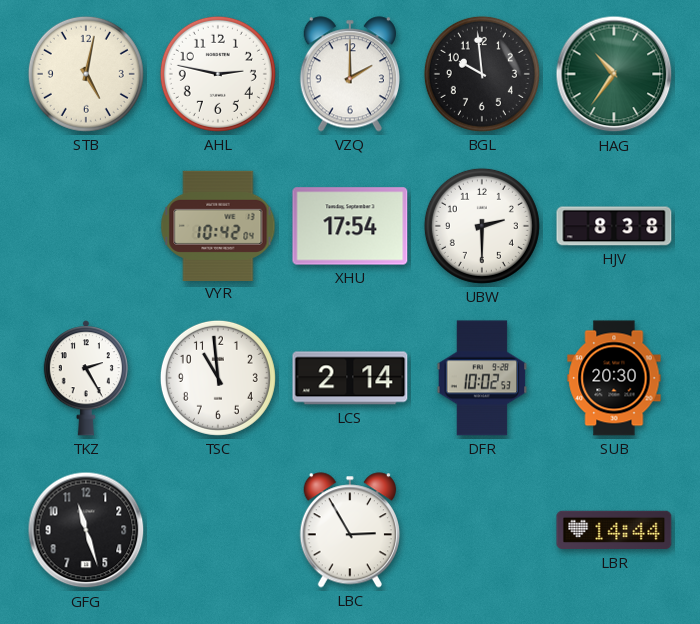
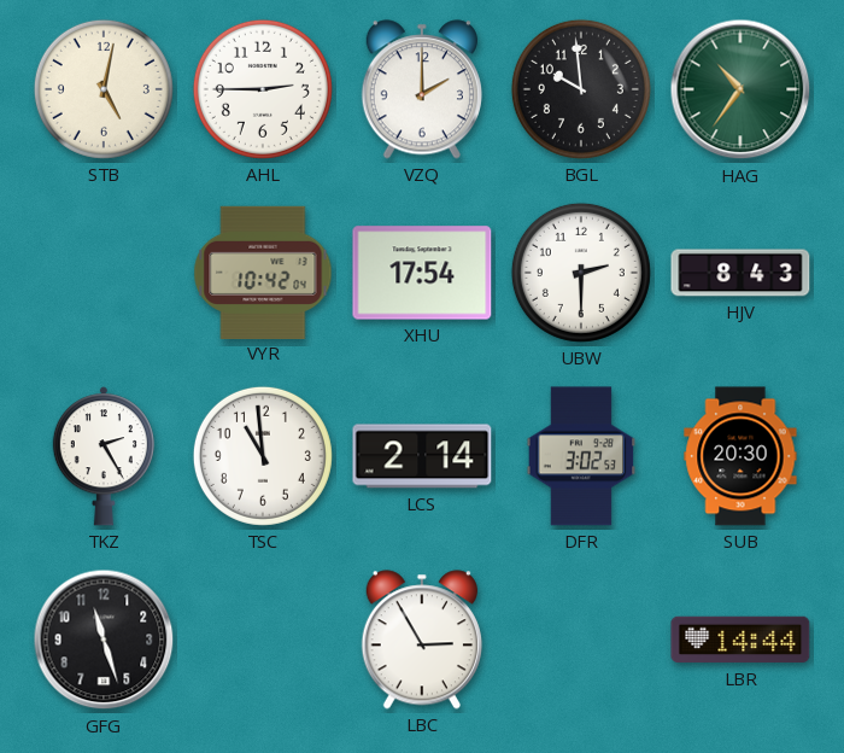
AHL: 2:47 -> 2:45
HJV: 8:38 -> 8:43
DFR: 10:02 -> 3:02
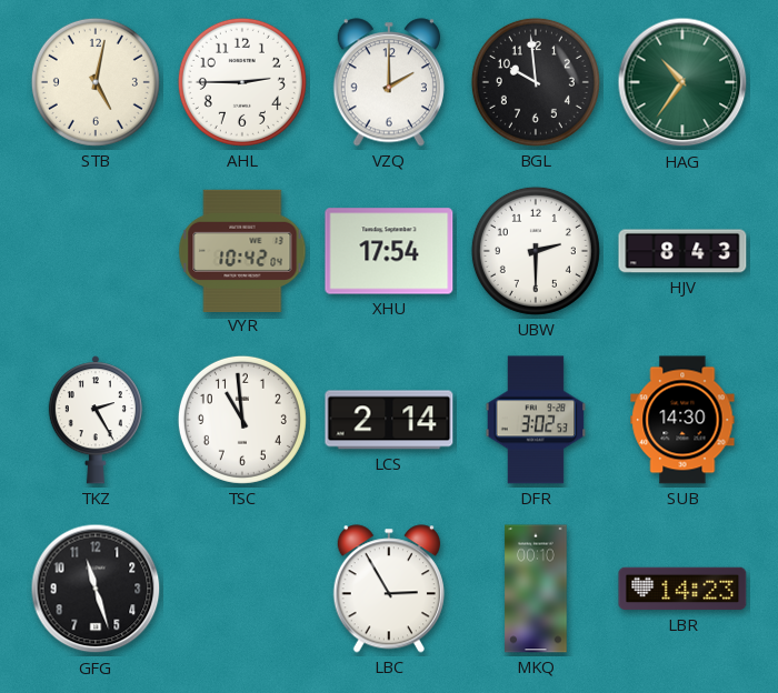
SUB: 20:30 -> 14:30
MKQ: none -> 00:10
LBR: 14:44 -> 14:23
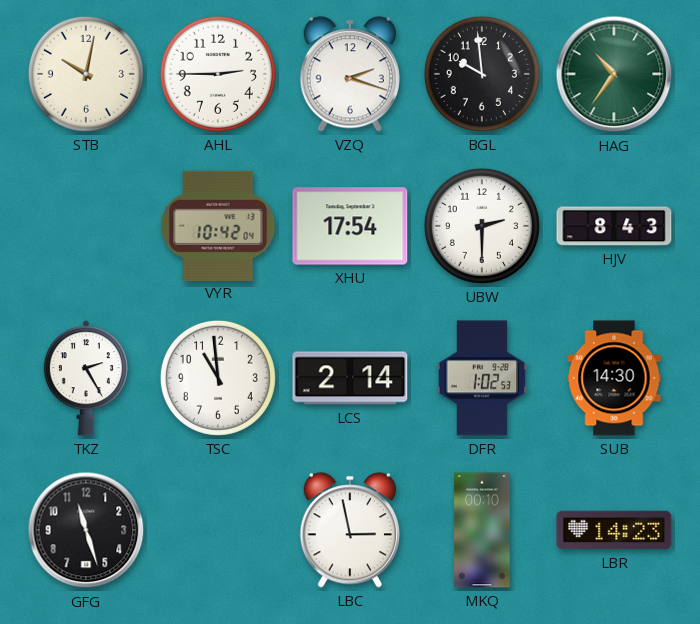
STB: 5:02 -> 10:02
VZQ: 2:00 -> 2:18
DFR: 3:02 -> 1:02
LBC: 2:55 -> 2:58
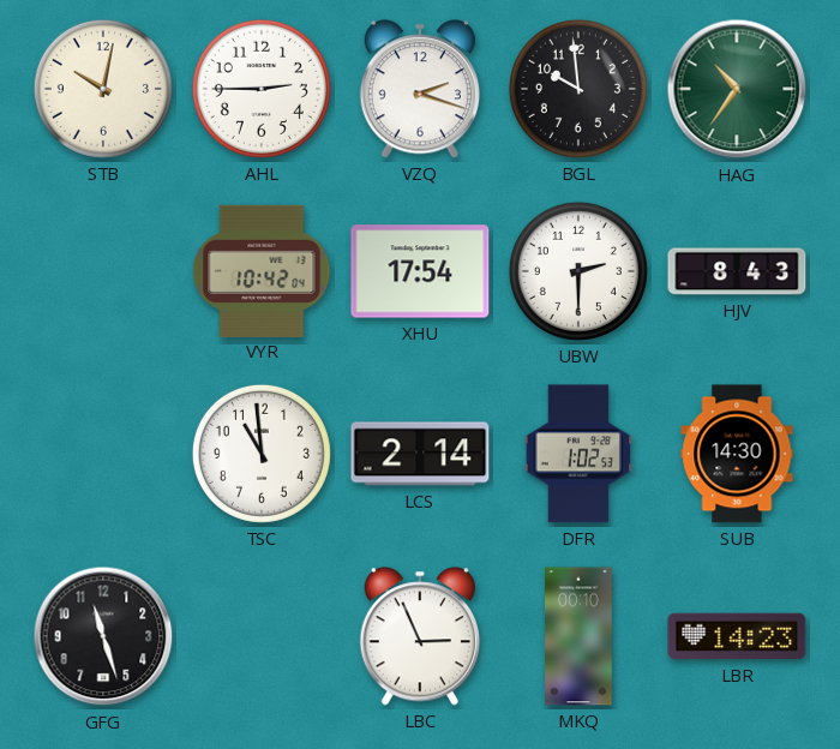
TKZ: 2:25 -> none
LBC: 2:58 -> 2:56
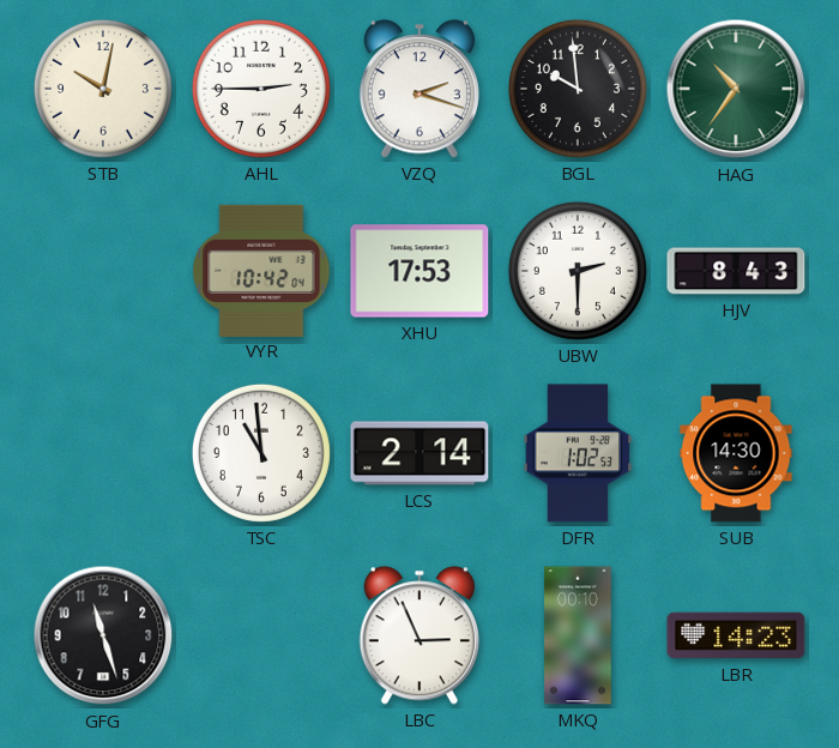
XHU: 17:54 -> 17:53
